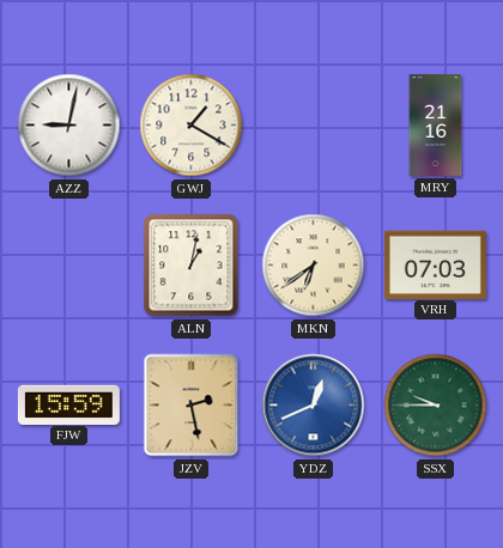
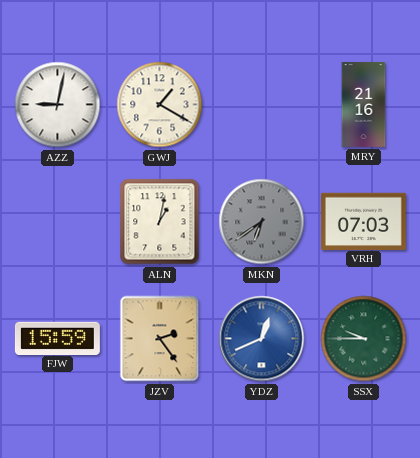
MKN dial: cream -> grey
JZV: 2:28 -> 2:24
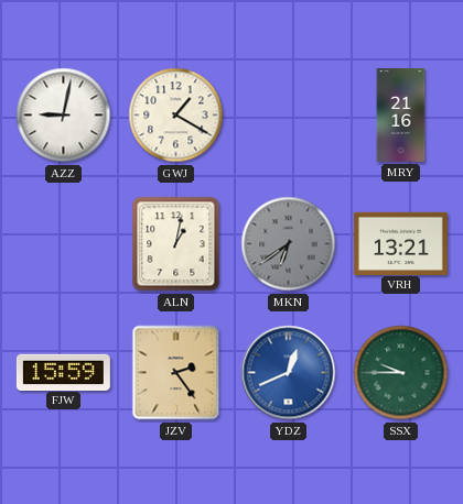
VRH: 07:03 -> 13:21
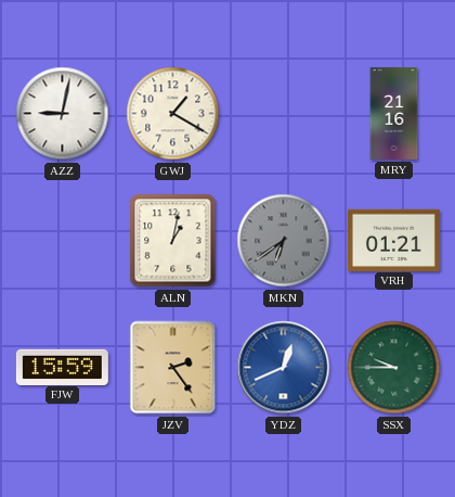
VRH: 13:21 -> 01:21
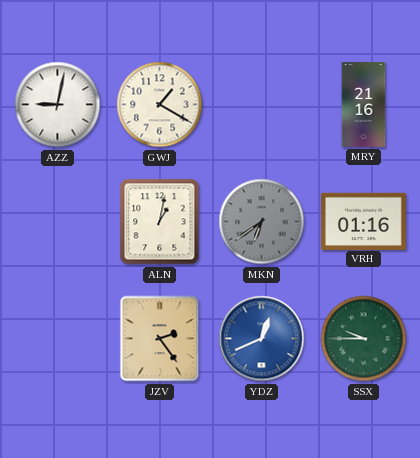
VRH: 01:21 -> 01:16
FJW: 15:59 -> none
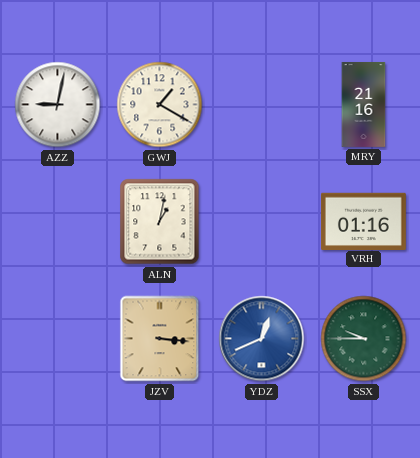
MKN: 6:39 -> none
JZV: 2:24 -> 3:16
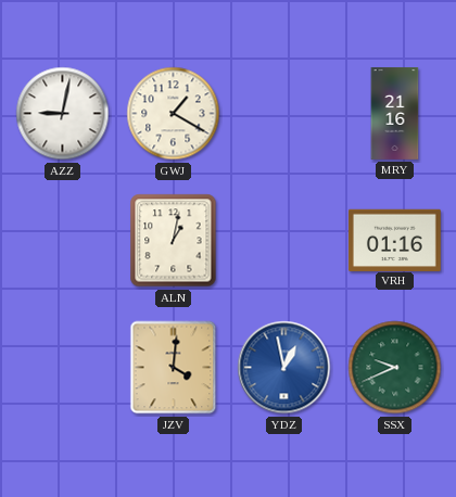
JZV: 3:16 -> 4:01
YDZ: 12:41 -> 12:58
SSX: 9:45 -> 9:41
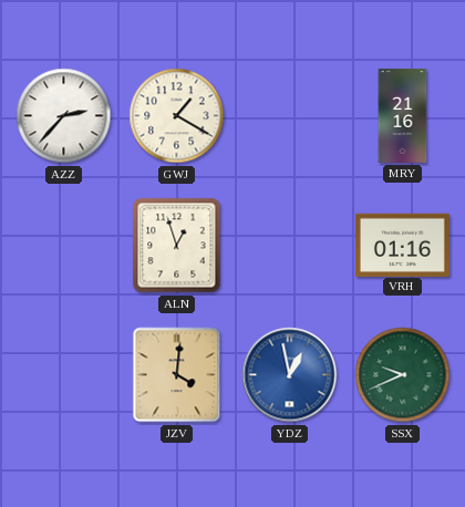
AZZ: 9:02 -> 2:37
ALN: 1:02 -> 12:57
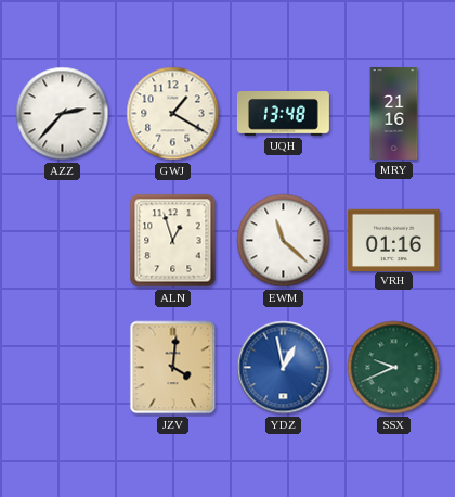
UQH: none -> 13:48
EWM: none -> 11:22
